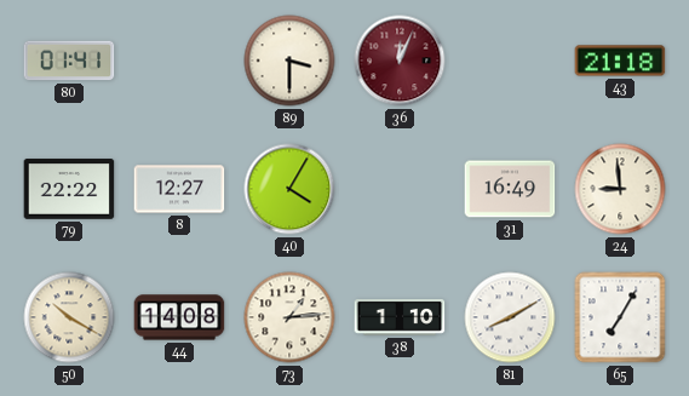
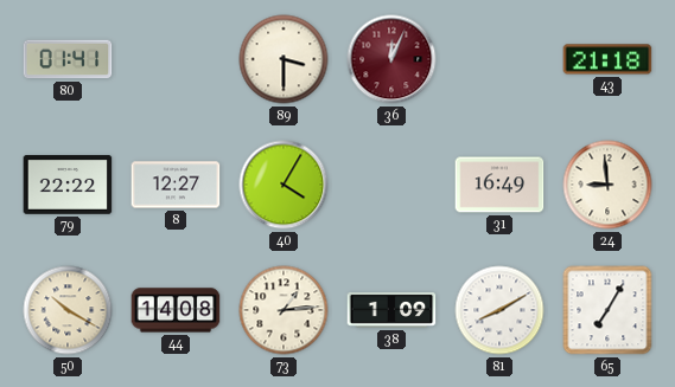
38: 1:10 -> 1:09
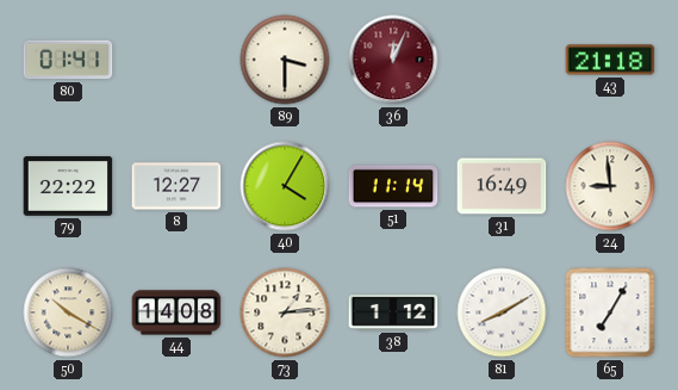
51: none -> 11:14
38: 1:09 -> 1:12
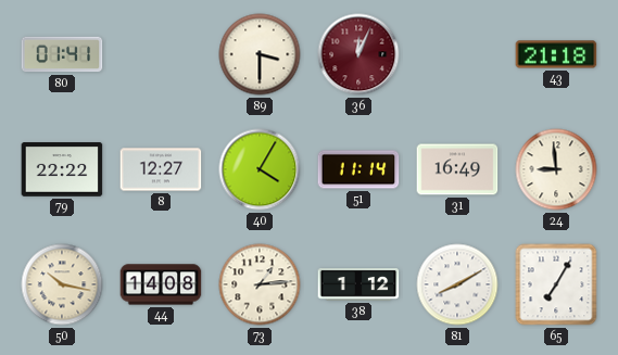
50: 10:20 -> 10:17
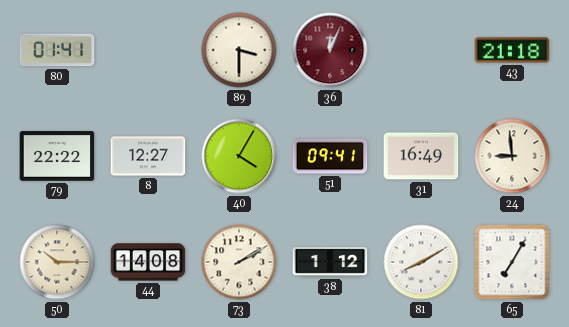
51: 11:14 -> 09:41
50: 10:17 -> 10:15
73: 1:14 -> 2:10
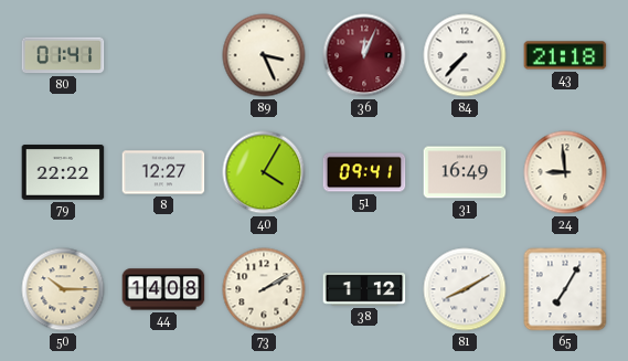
89: 3:30 -> 3:26
84: none -> 7:37
